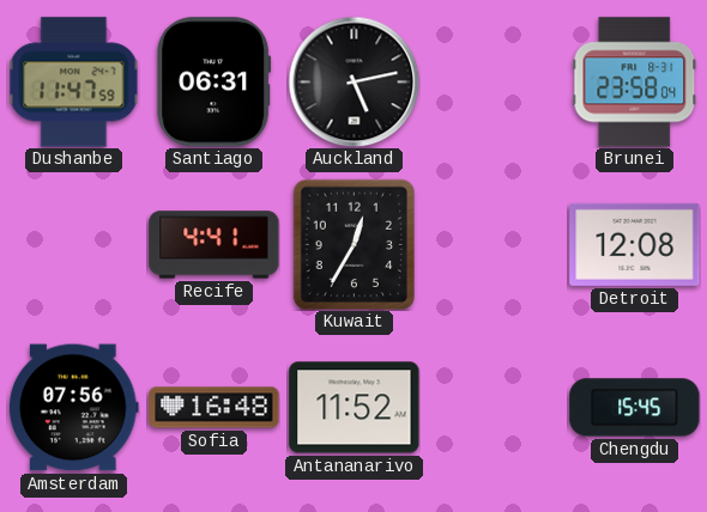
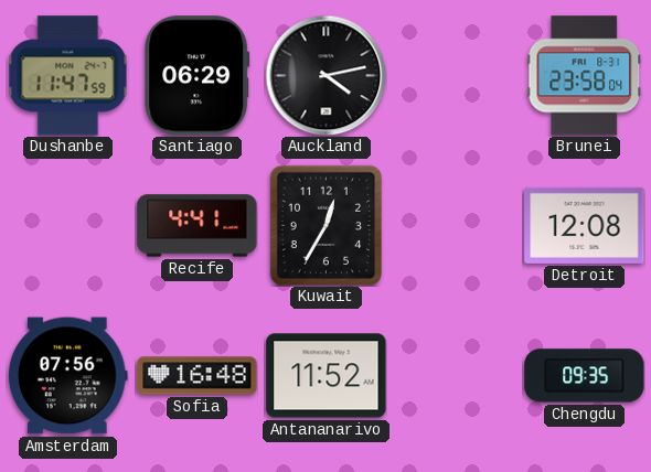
Santiago: 06:31 -> 06:29
Auckland: 5:13 -> 4:13
Chengdu: 15:45 -> 09:35
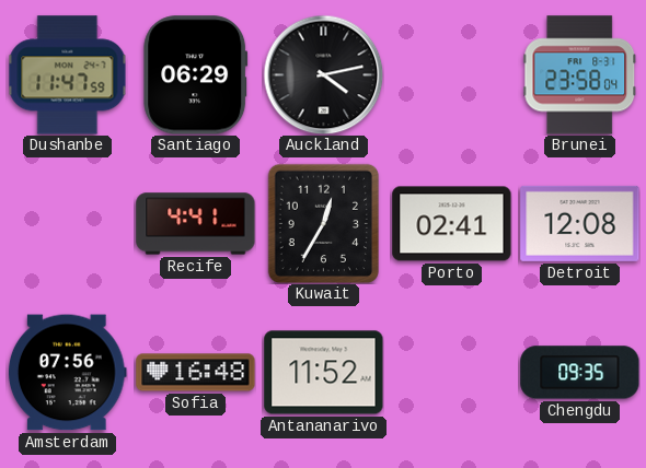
Porto: none -> 02:41
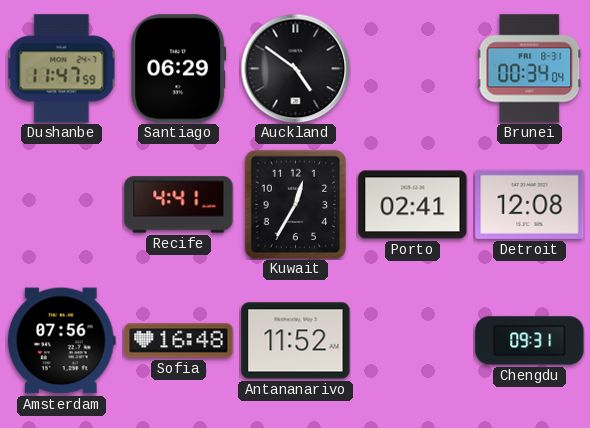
Auckland: 4:13 -> 4:51
Brunei: 23:58 -> 00:34
Chengdu: 09:35 -> 09:31
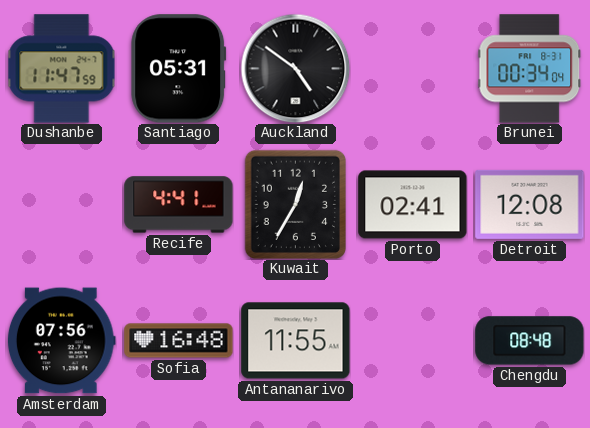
Santiago: 06:29 -> 05:31
Antananarivo: 11:52 -> 11:55
Chengdu: 09:31 -> 08:48
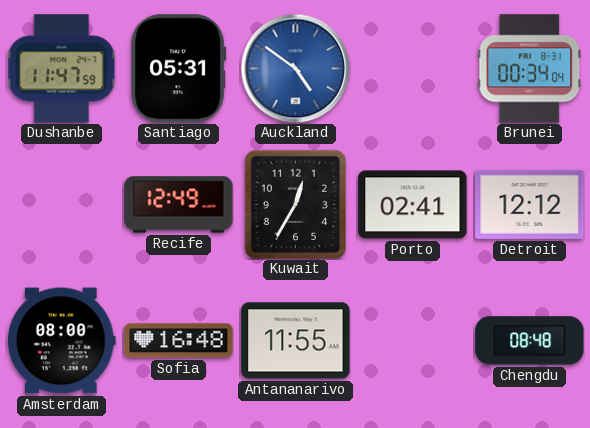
Auckland dial: black -> blue
Recife: 4:41 -> 12:49
Detroit: 12:08 -> 12:12
Amsterdam: 07:56 -> 08:00
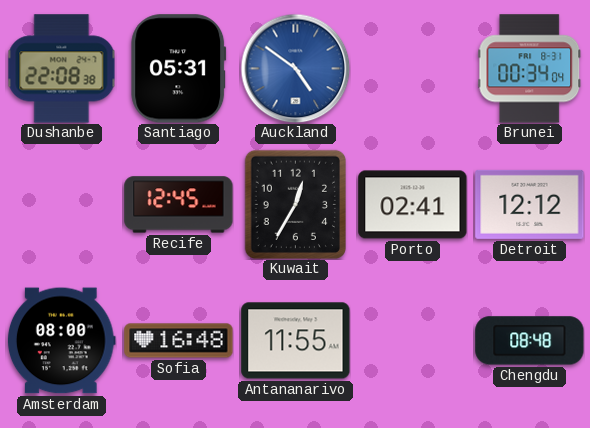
Dushanbe: 11:47 -> 22:08
Recife: 12:49 -> 12:45
